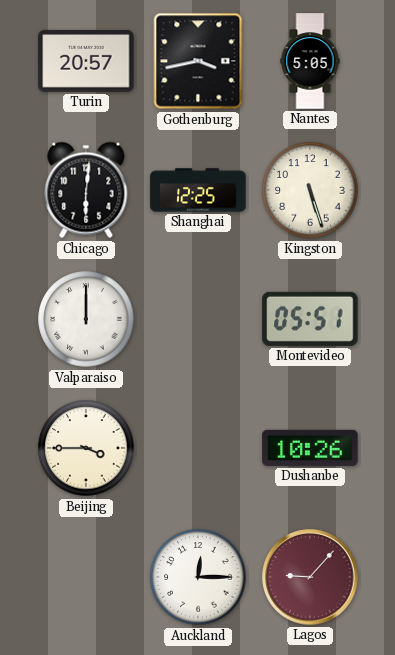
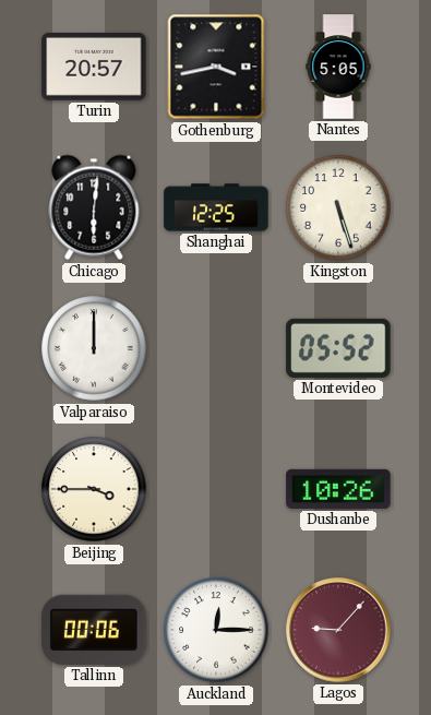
Montevideo: 05:51 -> 05:52
Tallinn: none -> 00:06
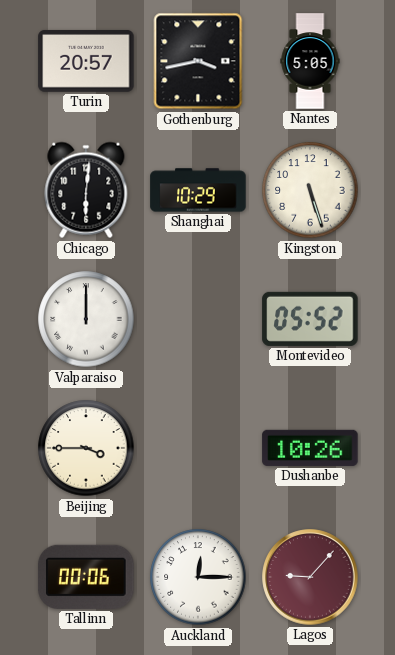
Shanghai: 12:25 -> 10:29
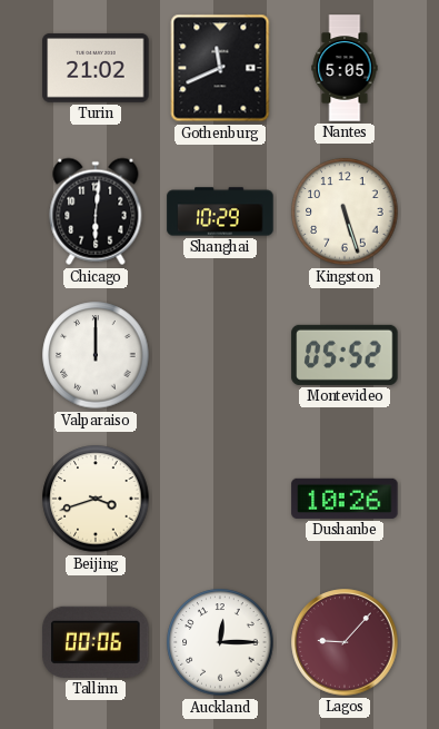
Turin: 20:57 -> 21:02
Gothenburg: 3:43 -> 11:41
Beijing: 3:45 -> 3:42
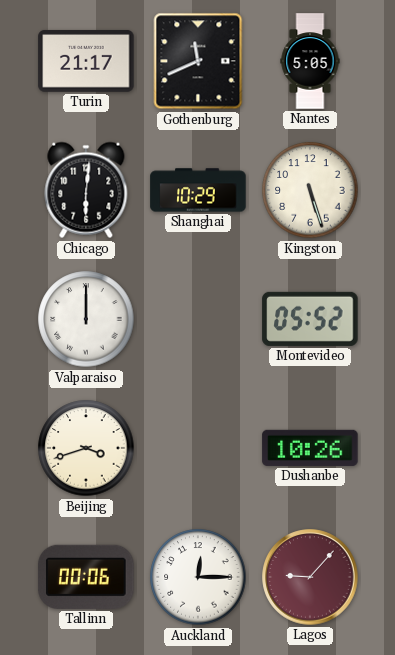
Turin: 21:02 -> 21:17
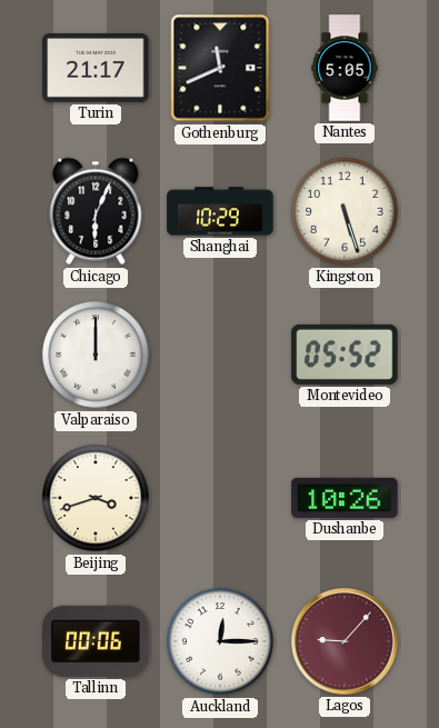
Chicago: 6:01 -> 6:04
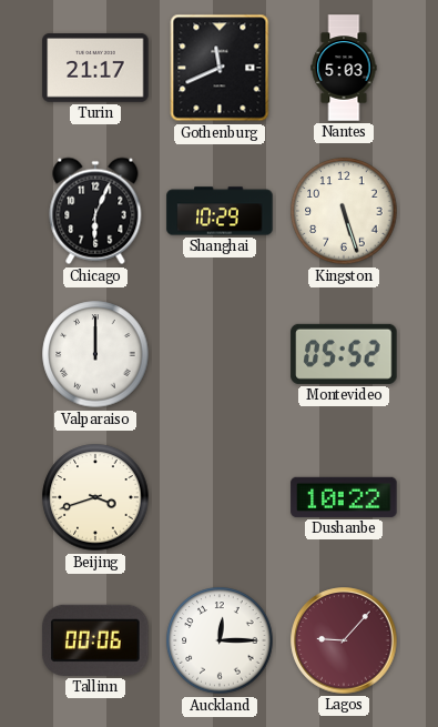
Nantes: 5:05 -> 5:03
Dushanbe: 10:26 -> 10:22
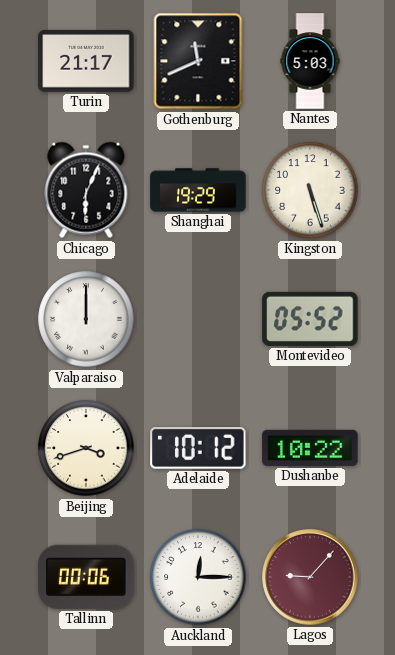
Shanghai: 10:29 -> 19:29
Adelaide: none -> 10:12
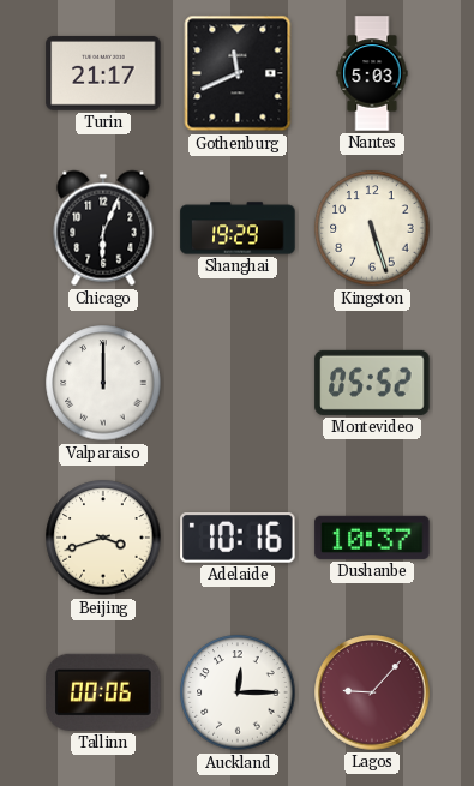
Adelaide: 10:12 -> 10:16
Dushanbe: 10:22 -> 10:37
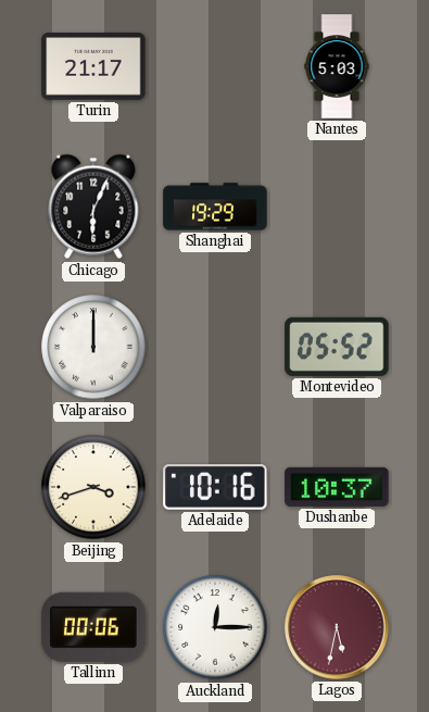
Gothenburg: 11:41 -> none
Kingston: 5:27 -> none
Lagos: 9:07 -> 5:32
